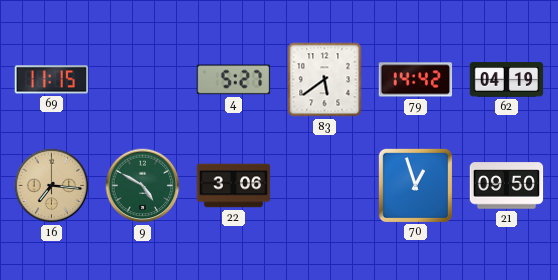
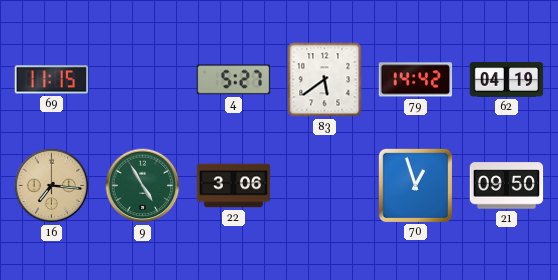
9: 4:50 -> 4:55
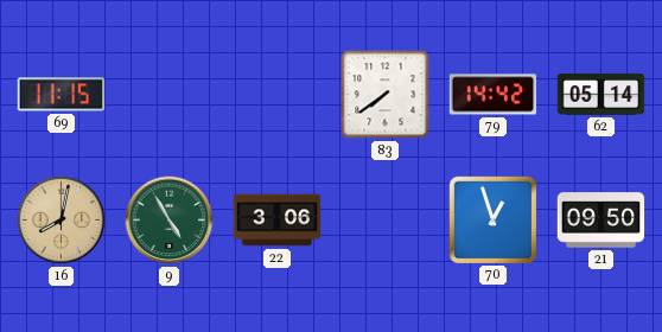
4: 5:27 -> none
83: 5:39 -> 7:39
62: 04:19 -> 05:14
16: 7:16 -> 8:02
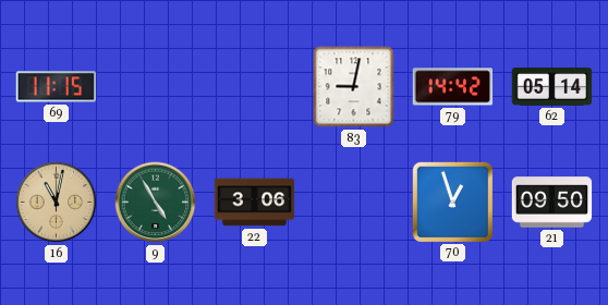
83: 7:39 -> 9:02
16: 8:02 -> 11:02
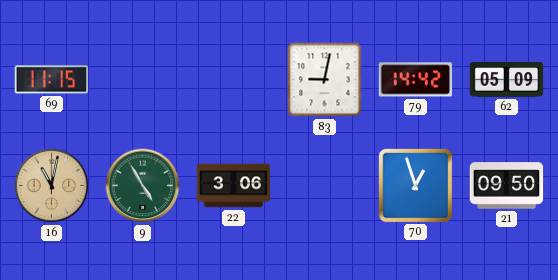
62: 05:14 -> 05:09
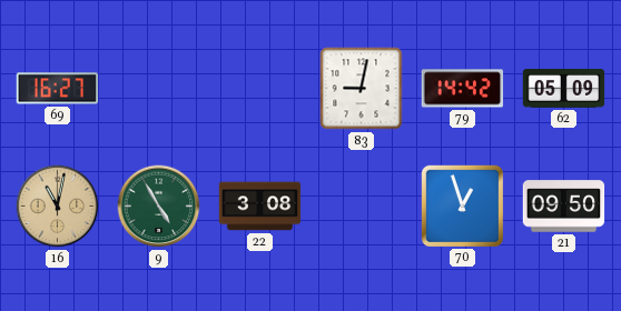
69: 11:15 -> 16:27
22: 3:06 -> 3:08
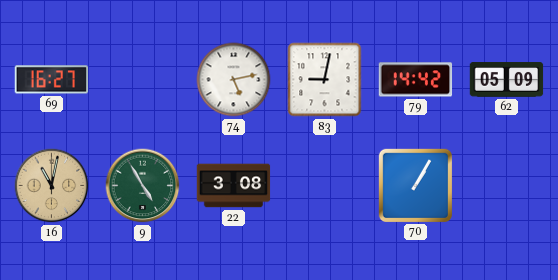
74: none -> 5:13
70: 12:57 -> 1:05
21: 09:50 -> none
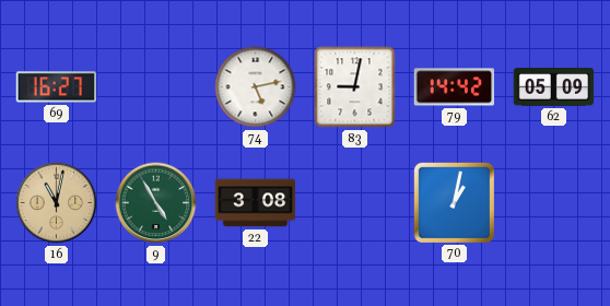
70: 1:05 -> 1:02
